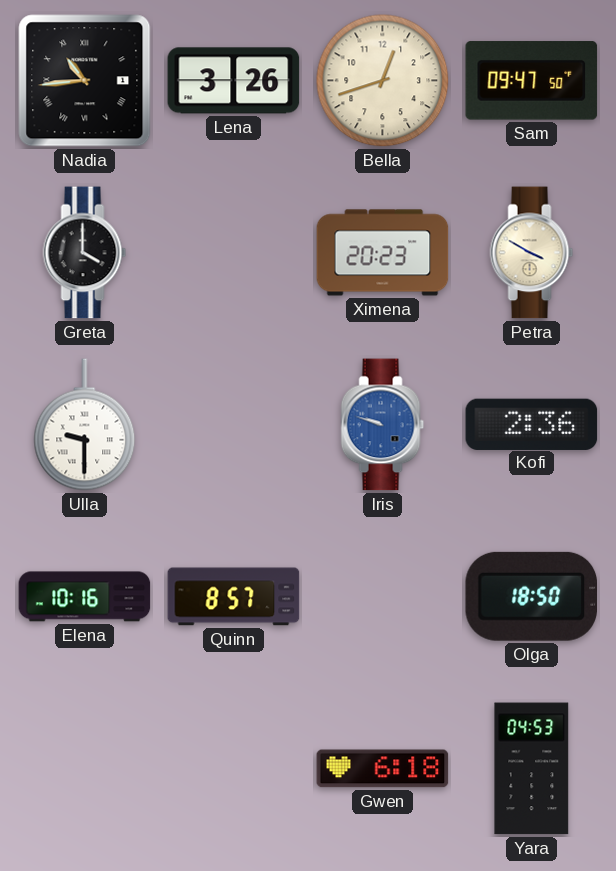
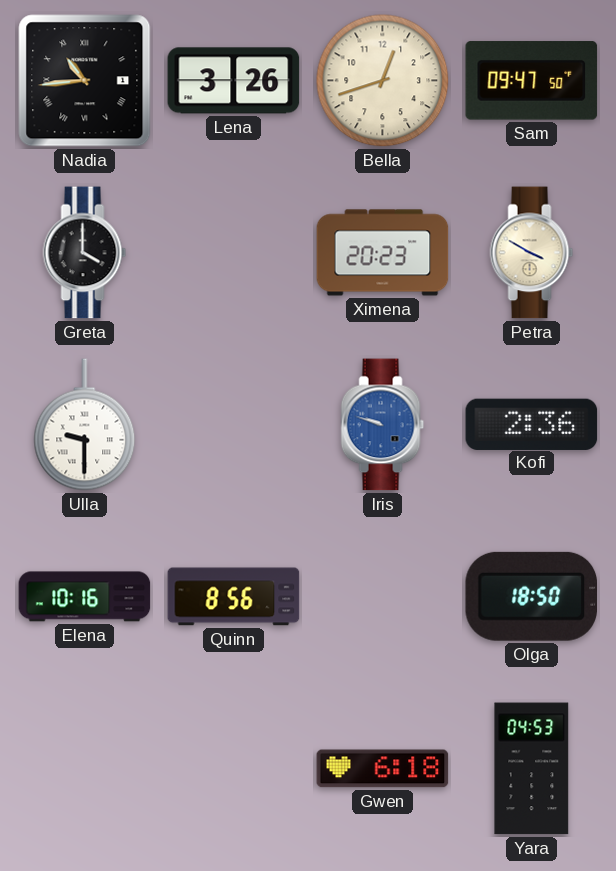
Quinn: 8:57 -> 8:56
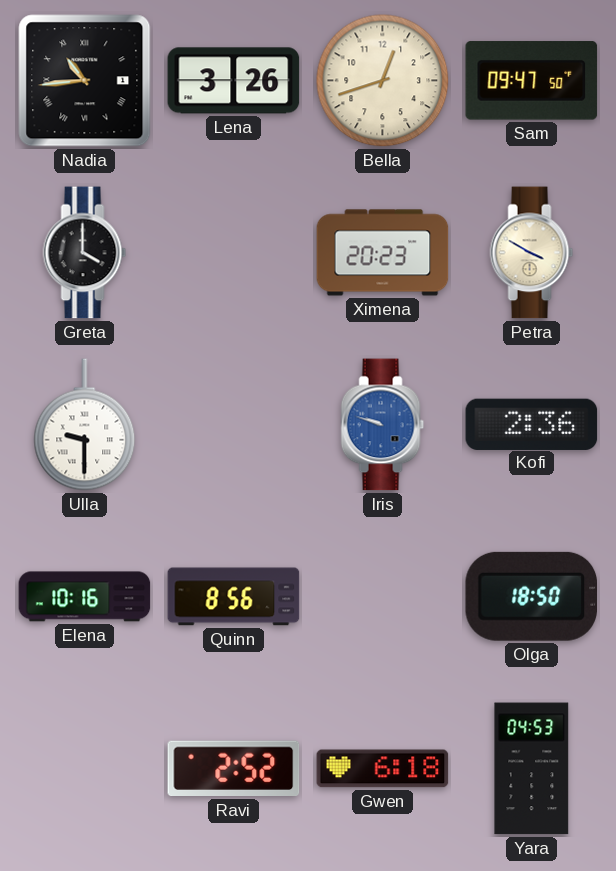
Ravi: none -> 2:52
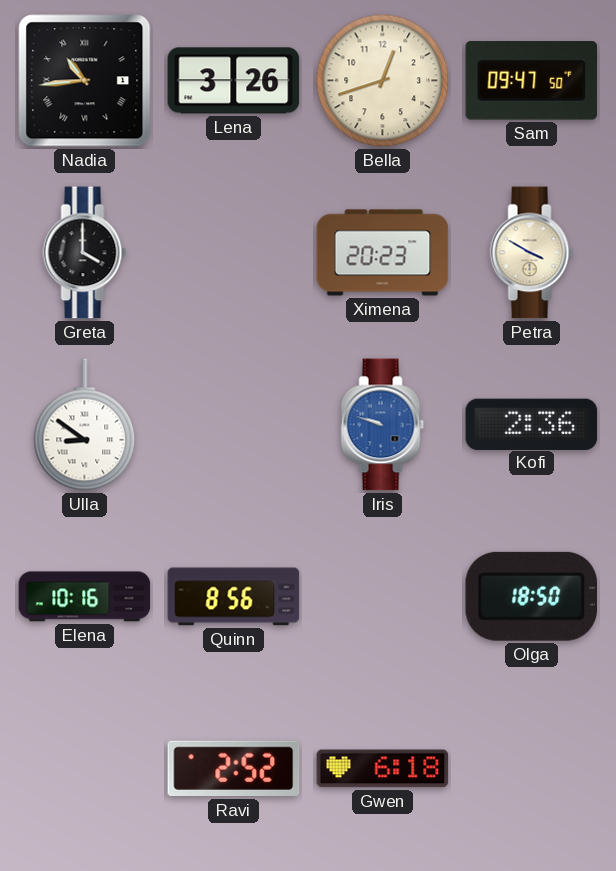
Ulla: 9:30 -> 8:51
Yara: 04:53 -> none
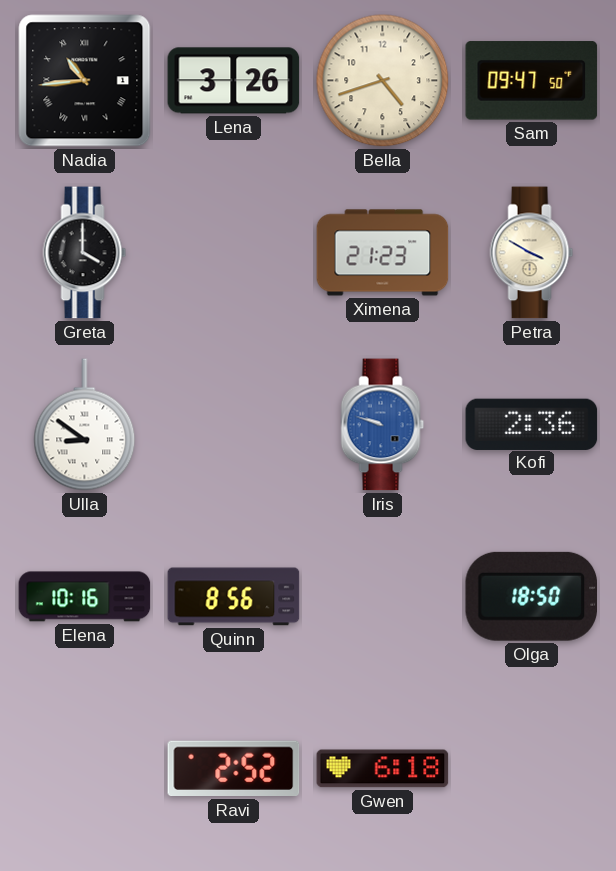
Bella: 12:42 -> 4:42
Ximena: 20:23 -> 21:23
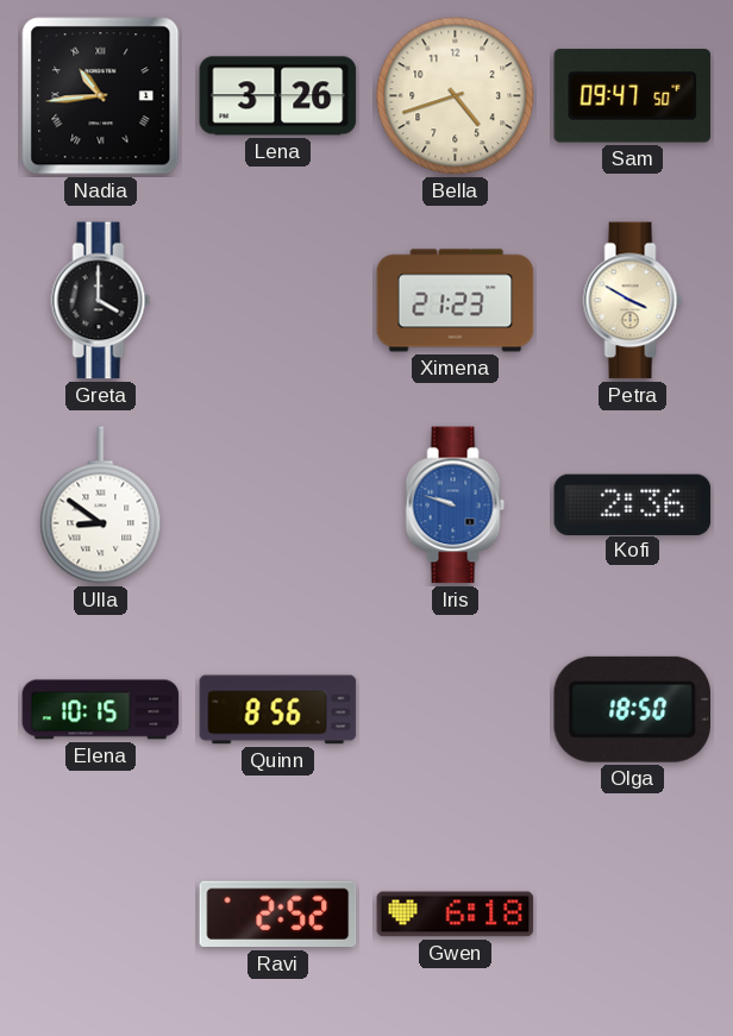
Elena: 10:16 -> 10:15
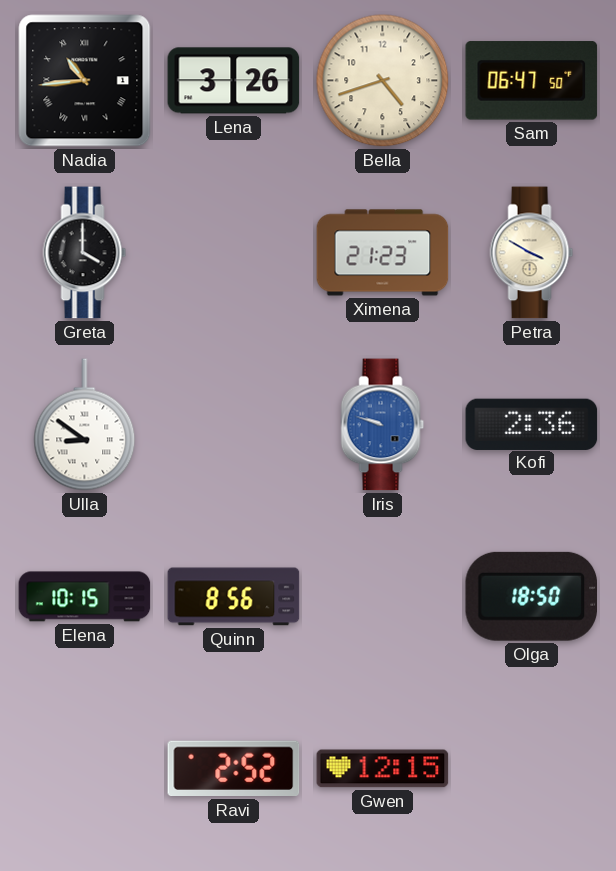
Sam: 09:47 -> 06:47
Gwen: 6:18 -> 12:15
